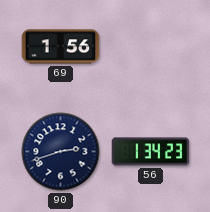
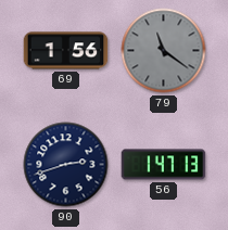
79: none -> 11:21
56: 1:34 -> 1:47
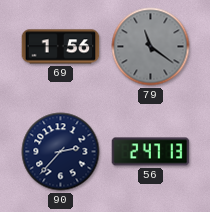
90: 2:42 -> 2:37
56: 1:47 -> 2:47
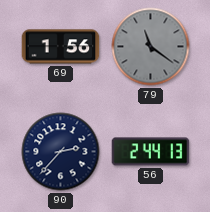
56: 2:47 -> 2:44
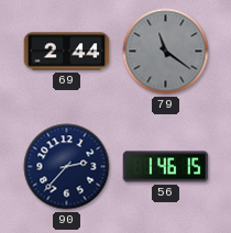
69: 1:56 -> 2:44
56: 2:44 -> 1:46
